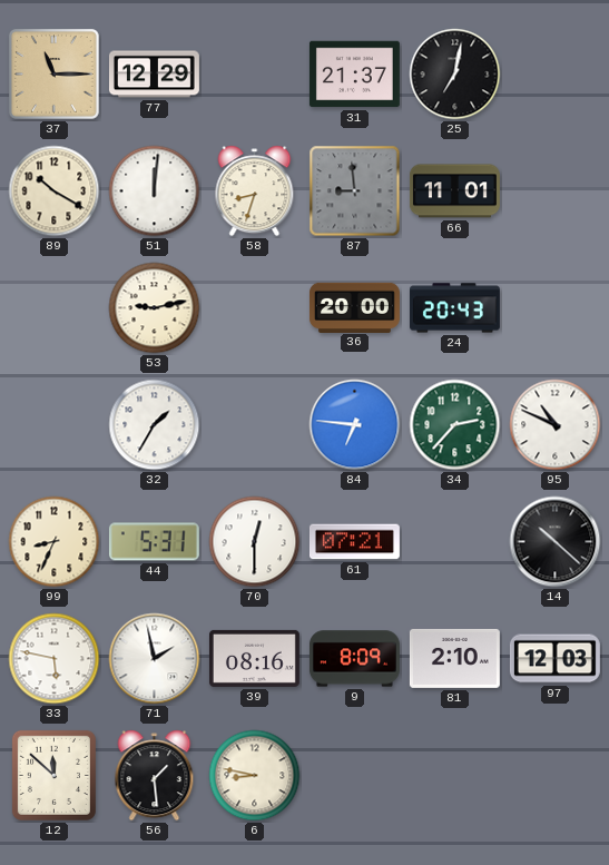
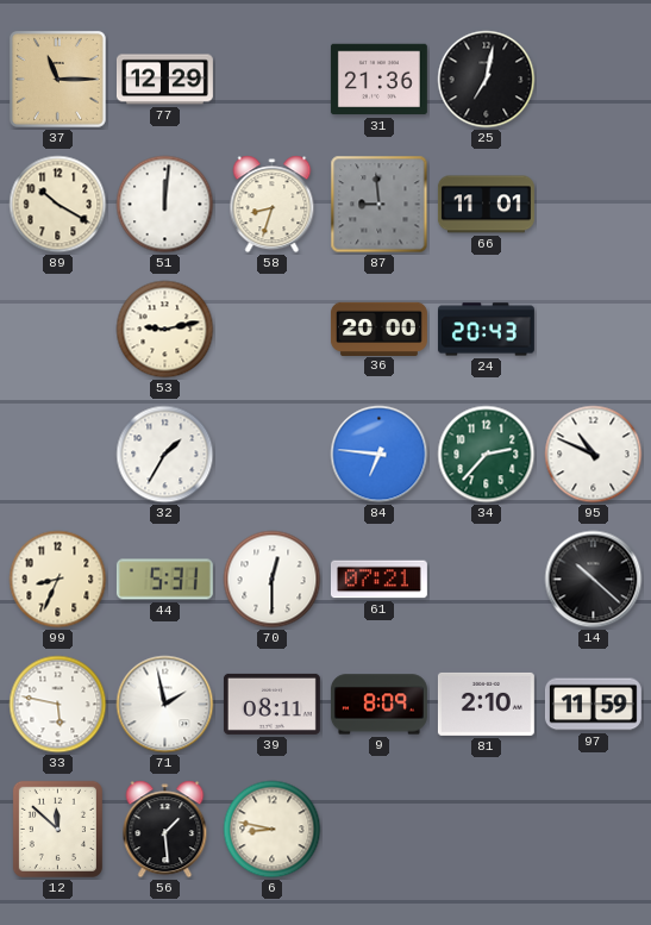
31: 21:37 -> 21:36
39: 08:16 -> 08:11
97: 12:03 -> 11:59
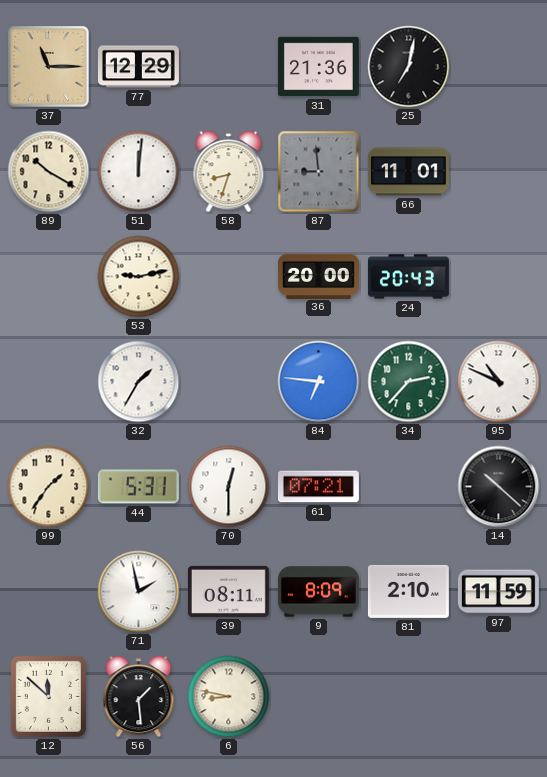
99: 8:34 -> 1:36
33: 5:47 -> none
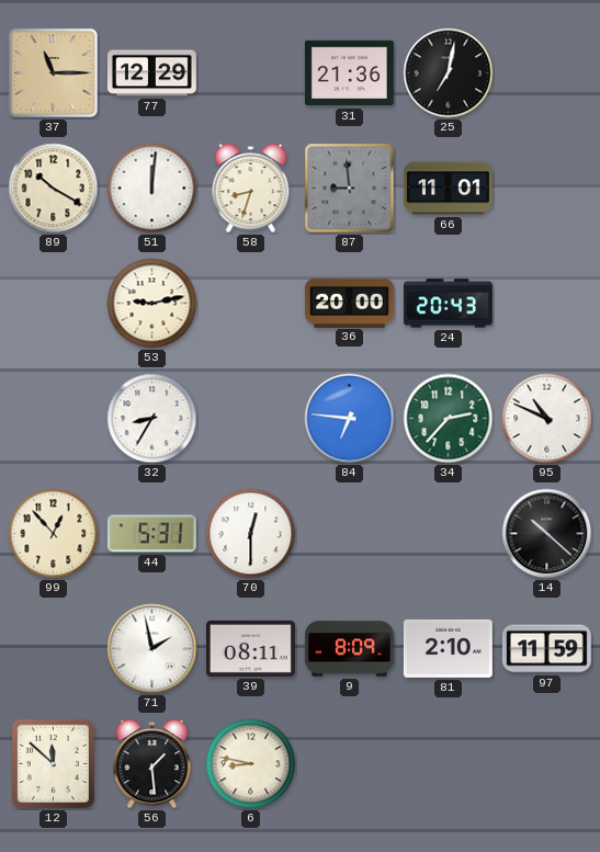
32: 1:35 -> 8:35
99: 1:36 -> 12:53
61: 07:21 -> none
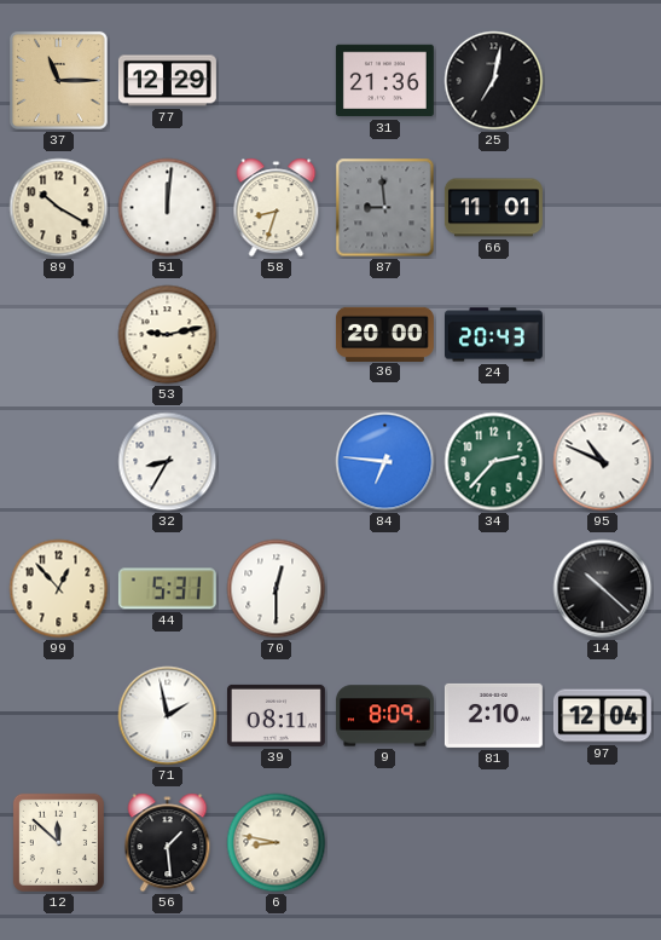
97: 11:59 -> 12:04
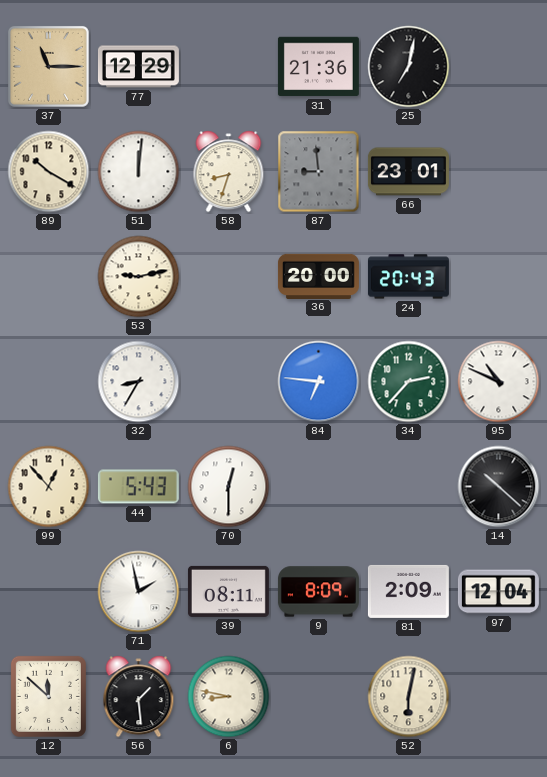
66: 11:01 -> 23:01
44: 5:31 -> 5:43
81: 2:10 -> 2:09
52: none -> 6:02
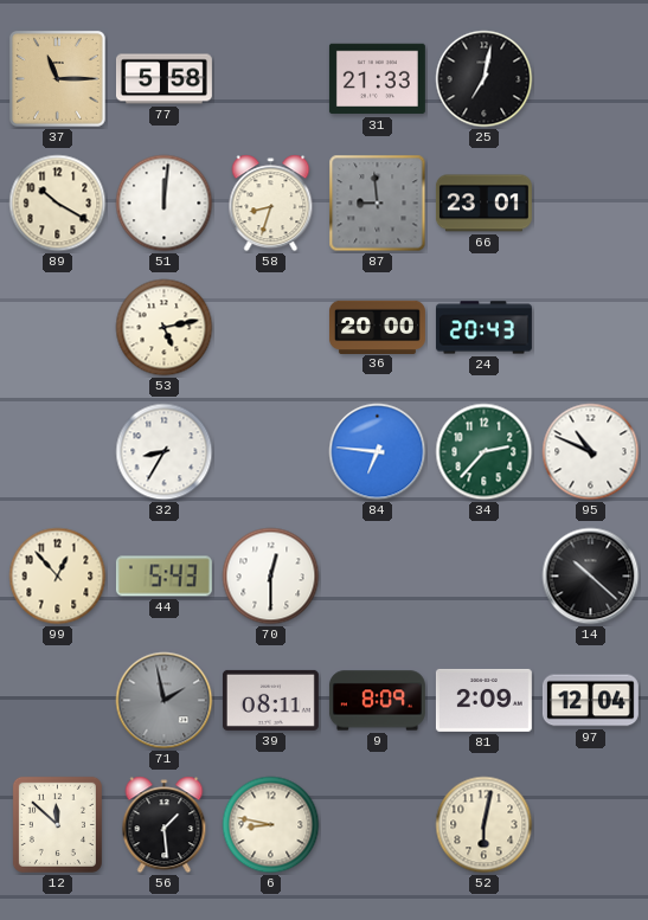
77: 12:29 -> 5:58
31: 21:36 -> 21:33
53: 9:13 -> 5:13
71 dial: white -> grey
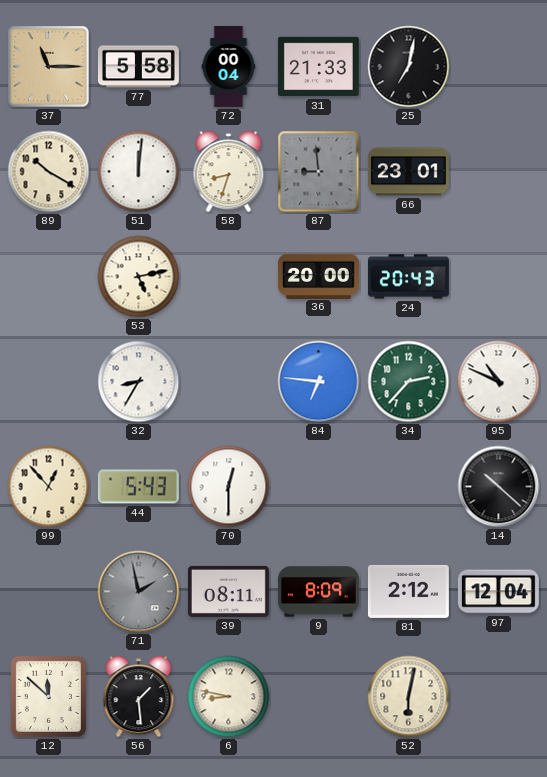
72: none -> 00:04
81: 2:09 -> 2:12
